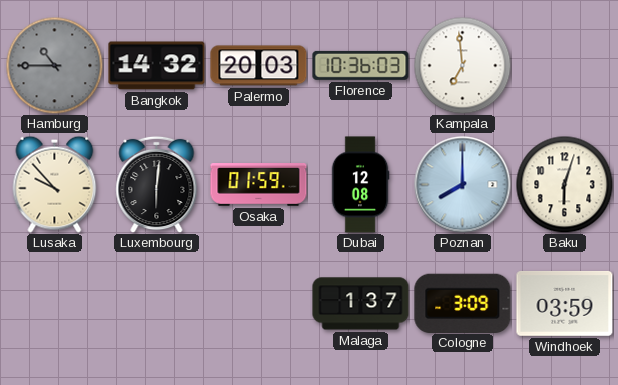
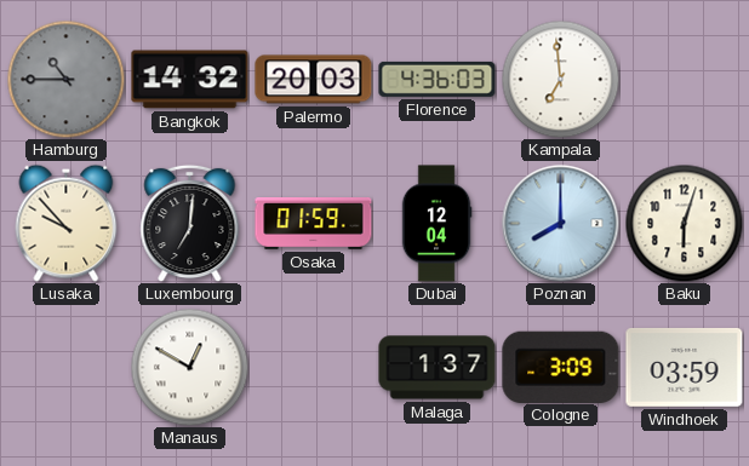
Florence: 10:36 -> 4:36
Luxembourg: 6:01 -> 7:01
Dubai: 12:08 -> 12:04
Manaus: none -> 12:50
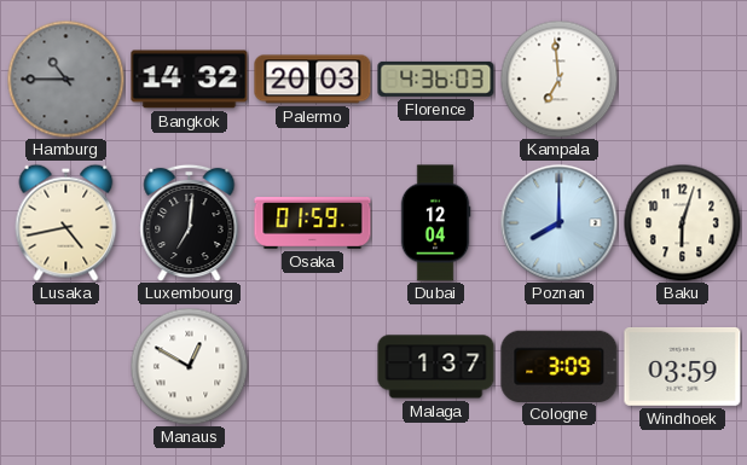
Lusaka: 9:53 -> 4:43
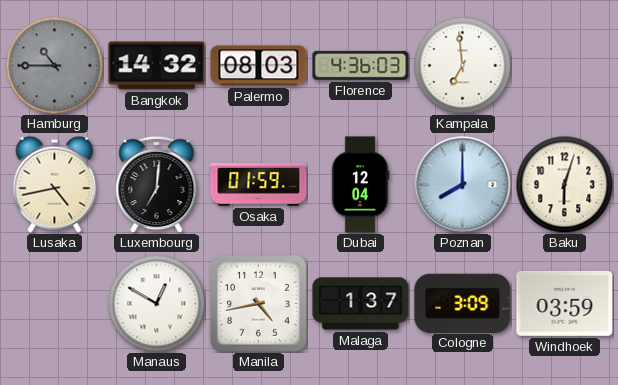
Palermo: 20:03 -> 08:03
Manila: none -> 4:43
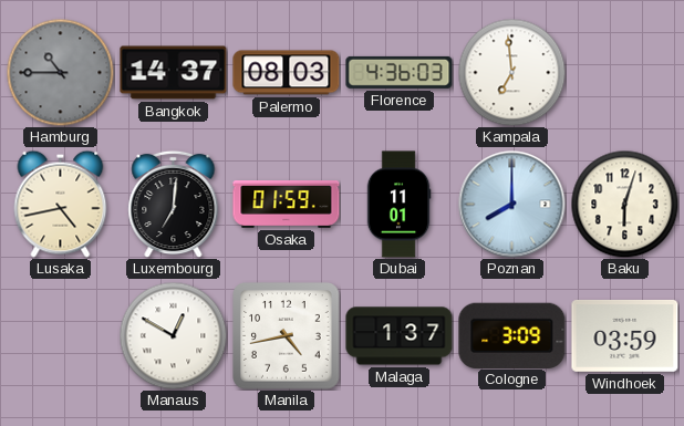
Bangkok: 14:32 -> 14:37
Dubai: 12:04 -> 11:01
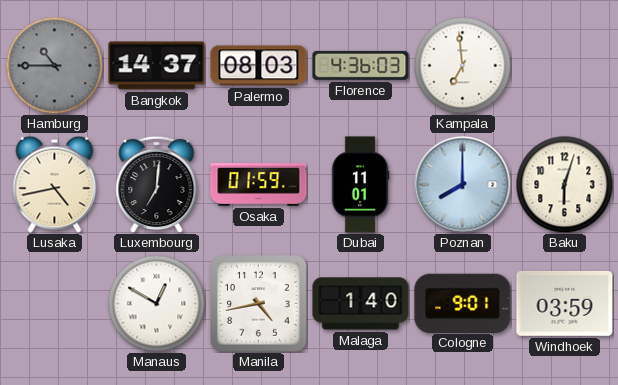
Malaga: 1:37 -> 1:40
Cologne: 3:09 -> 9:01
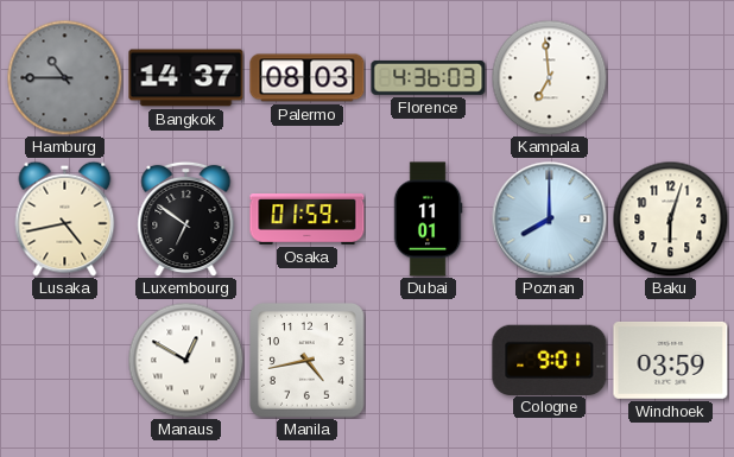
Luxembourg: 7:01 -> 6:51
Malaga: 1:40 -> none
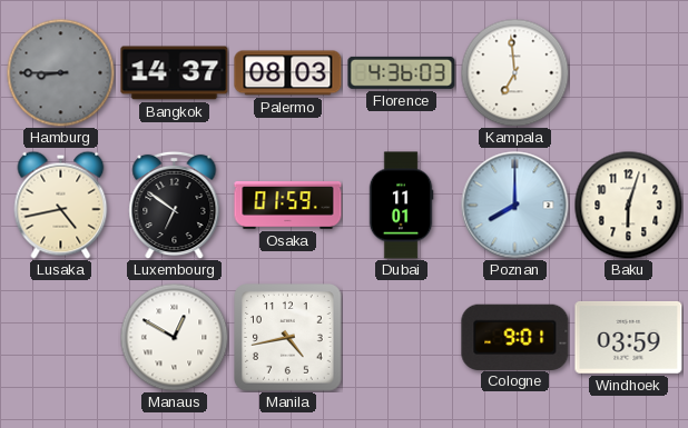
Hamburg: 10:45 -> 8:45
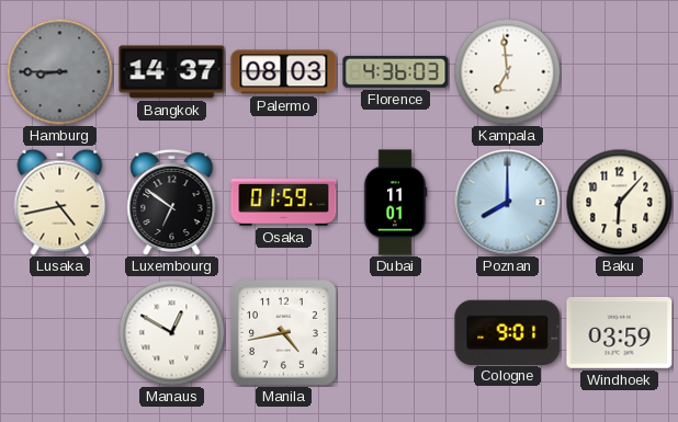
Baku: 6:03 -> 6:07
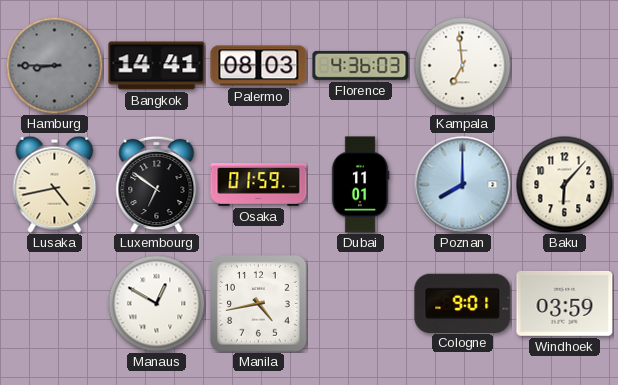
Bangkok: 14:37 -> 14:41
